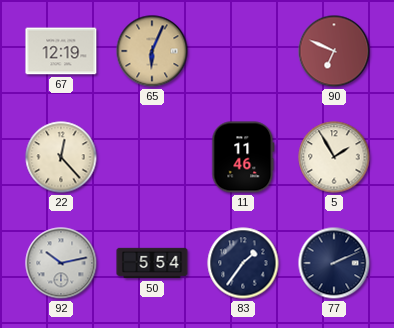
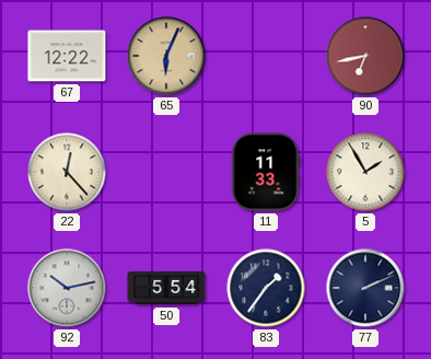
67: 12:19 -> 12:22
90: 6:49 -> 6:43
11: 11:46 -> 11:33
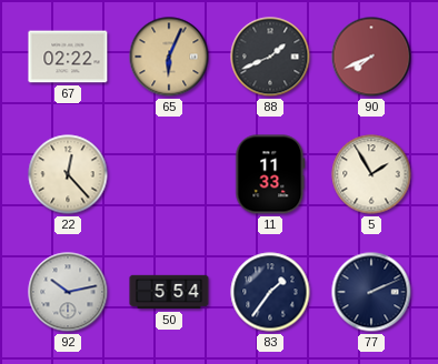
67: 12:22 -> 02:22
88: none -> 1:41
90: 6:43 -> 7:41
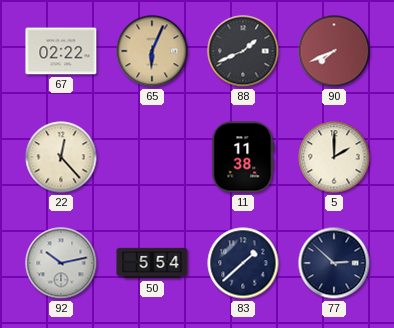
11: 11:33 -> 11:38
5: 1:55 -> 2:00
83: 1:36 -> 1:38
77: 2:11 -> 2:52
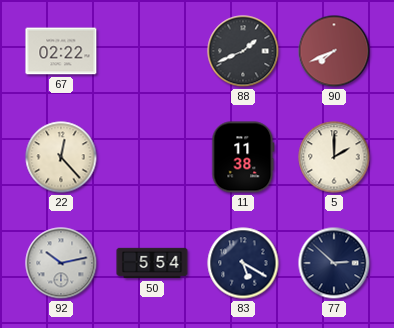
65: 6:04 -> none
83: 1:38 -> 5:20
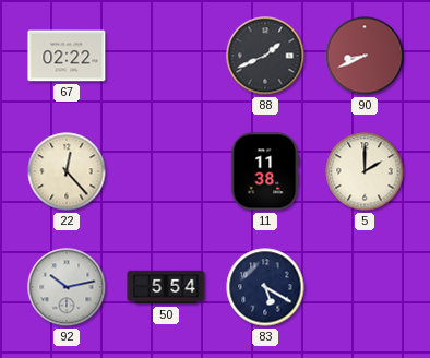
90: 7:41 -> 8:41
77: 2:52 -> none
